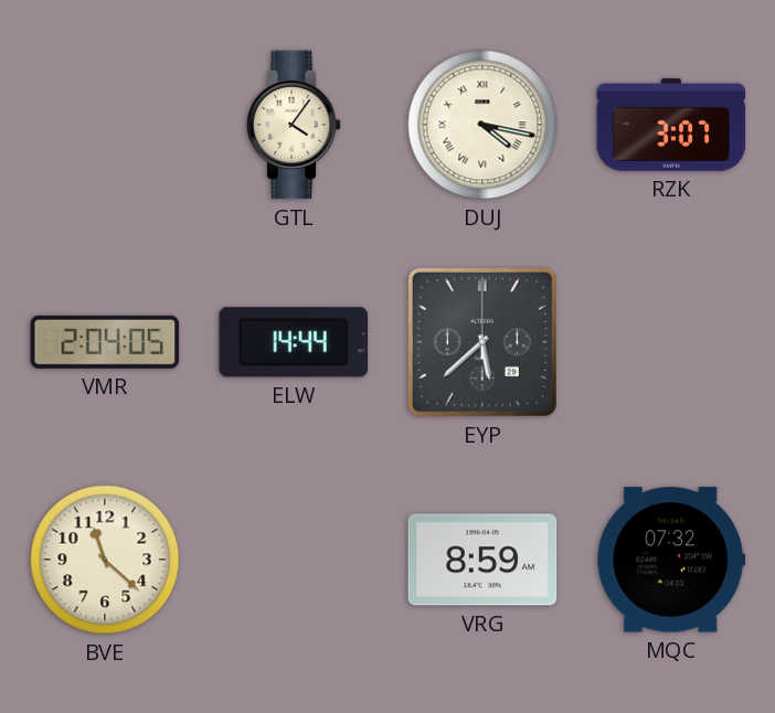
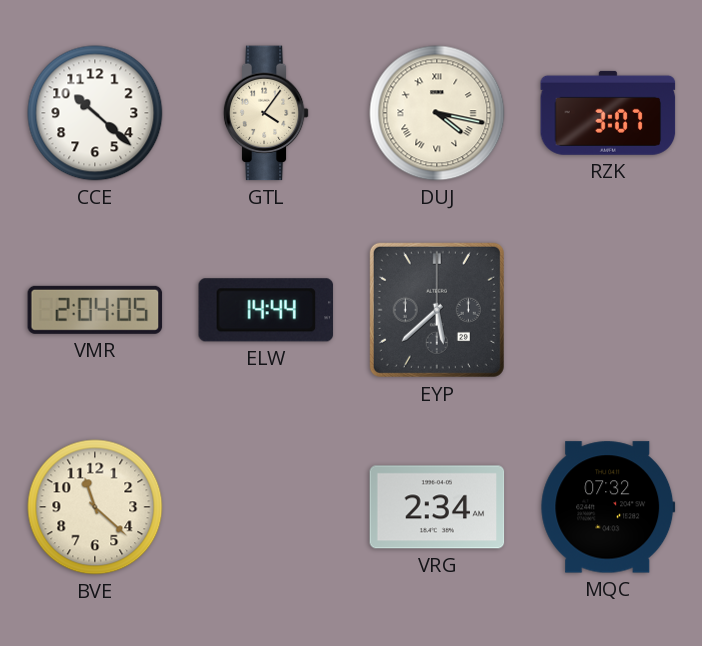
CCE: none -> 10:22
VRG: 8:59 -> 2:34
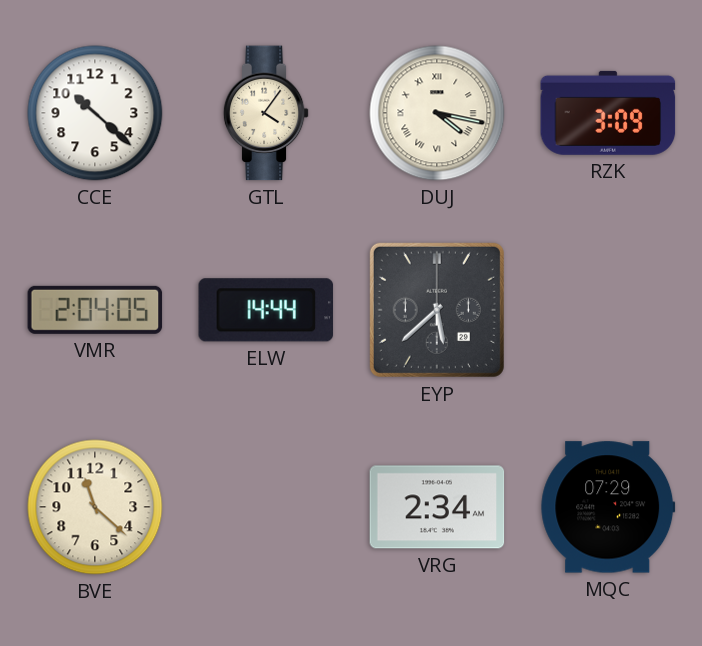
RZK: 3:07 -> 3:09
MQC: 07:32 -> 07:29
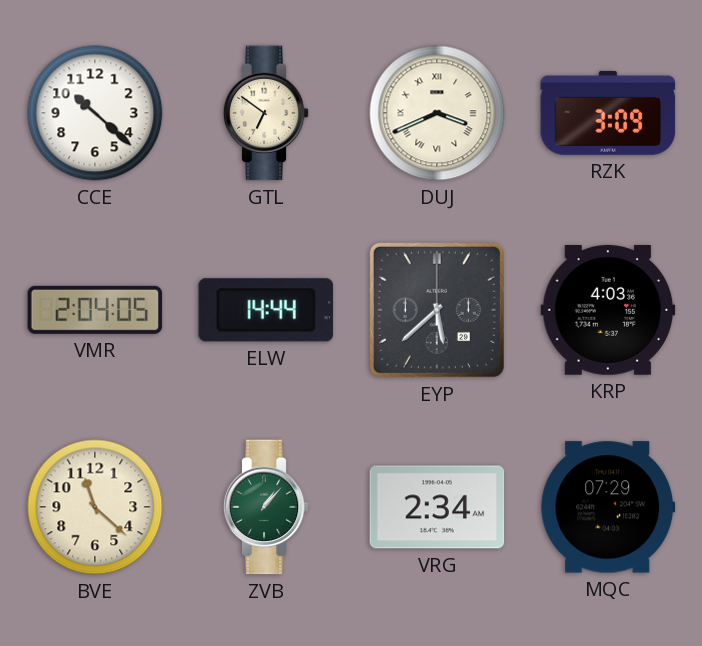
GTL: 4:06 -> 6:51
DUJ: 4:17 -> 3:41
KRP: none -> 4:03
ZVB: none -> 1:07
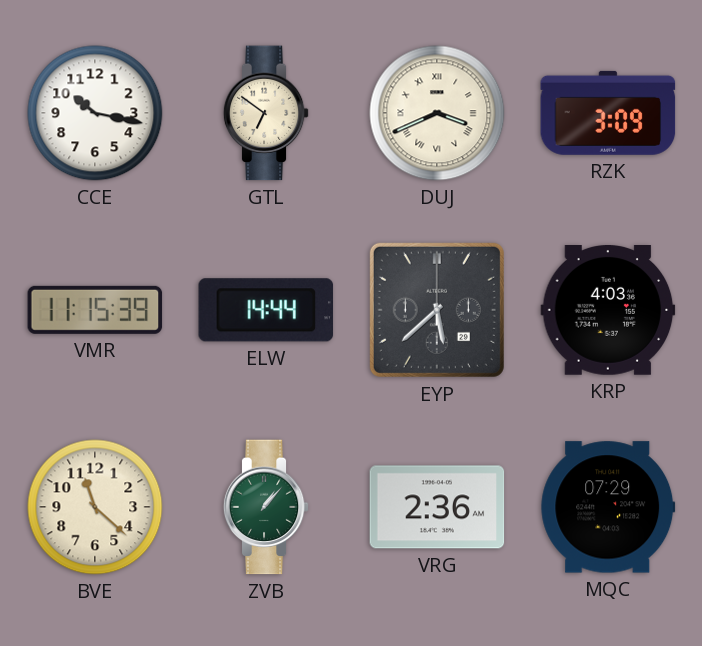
CCE: 10:22 -> 10:17
VMR: 2:04 -> 11:15
VRG: 2:34 -> 2:36
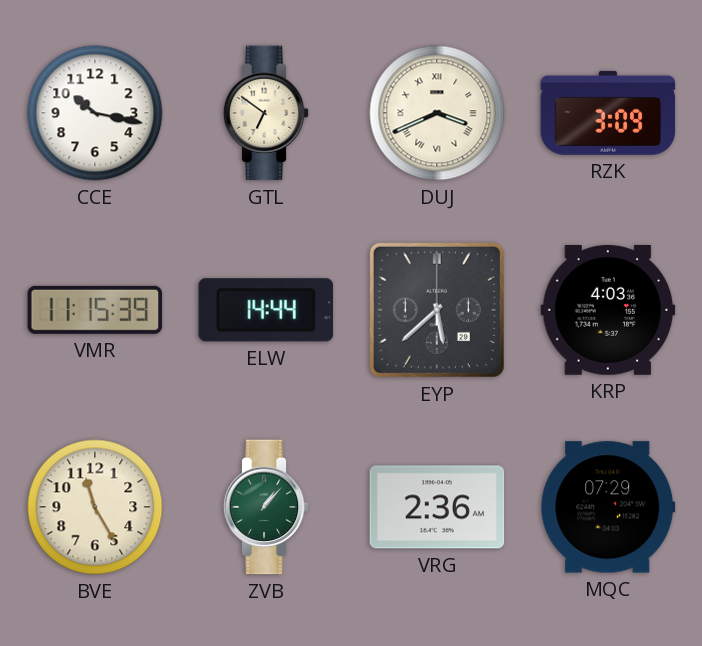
BVE: 11:22 -> 11:25
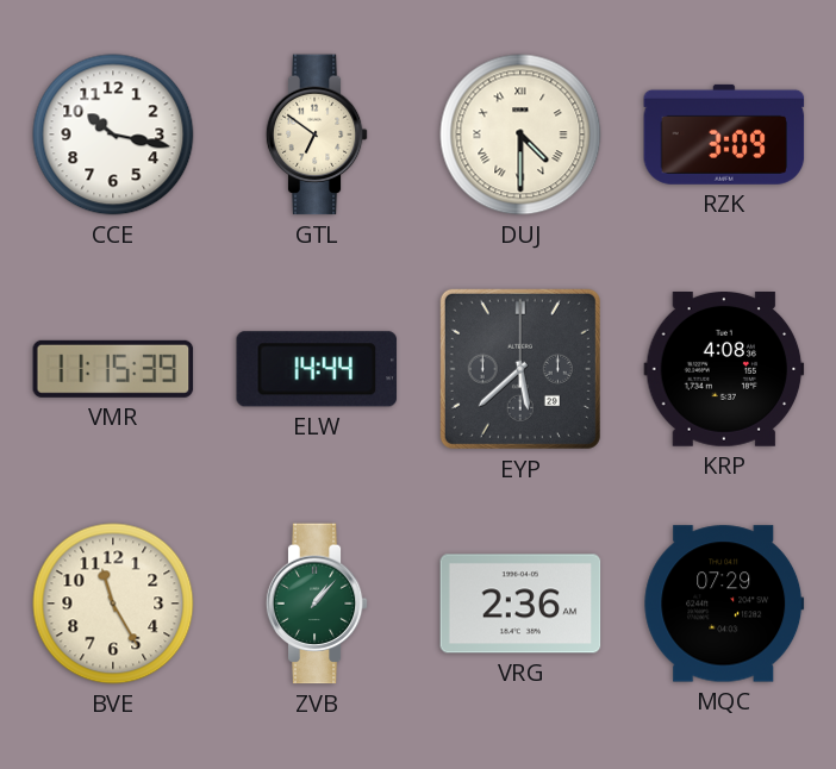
DUJ: 3:41 -> 4:30
KRP: 4:03 -> 4:08
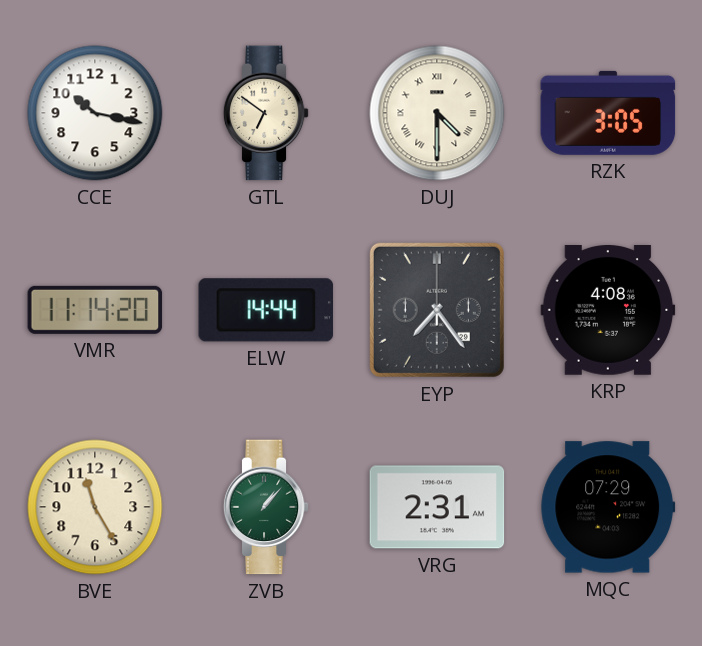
RZK: 3:09 -> 3:05
VMR: 11:15 -> 11:14
EYP: 5:38 -> 7:24
VRG: 2:36 -> 2:31
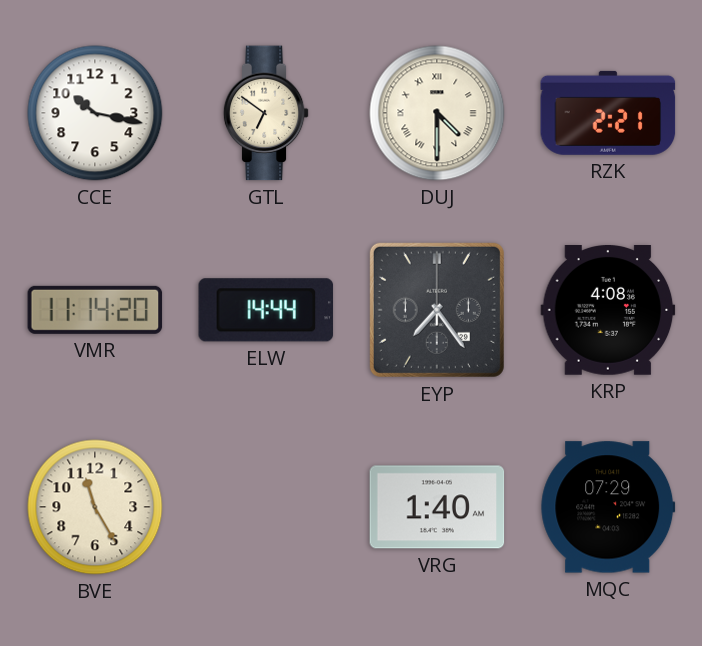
RZK: 3:05 -> 2:21
ZVB: 1:07 -> none
VRG: 2:31 -> 1:40
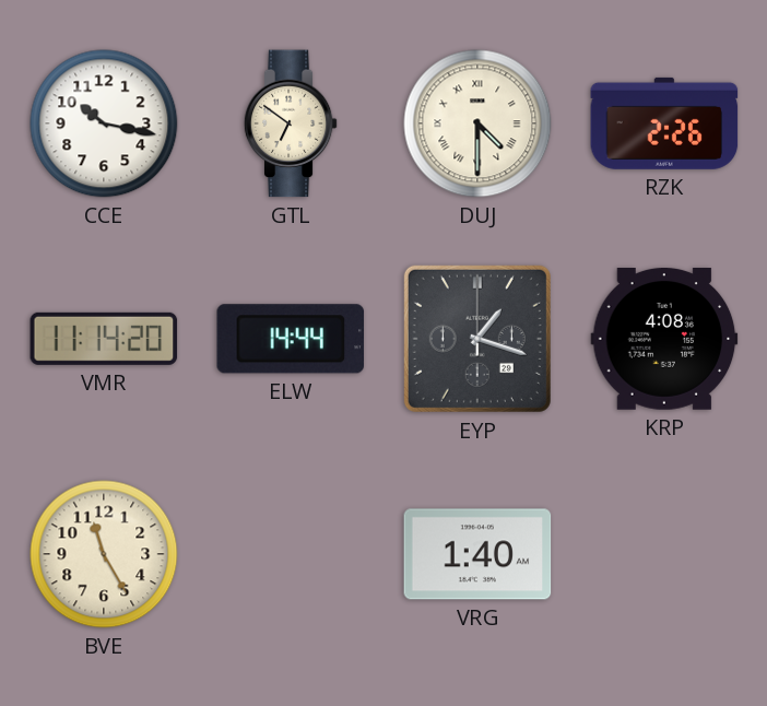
RZK: 2:21 -> 2:26
EYP: 7:24 -> 1:18
MQC: 07:29 -> none
